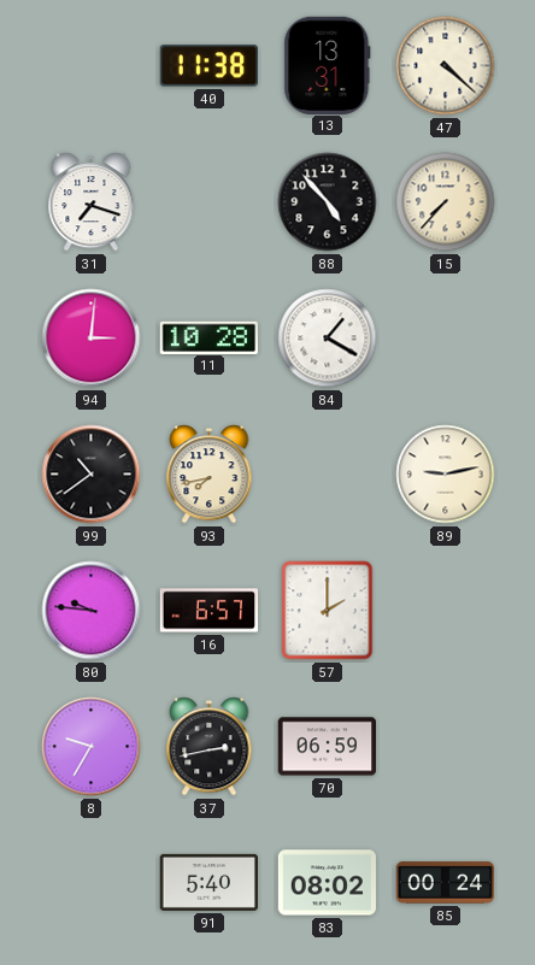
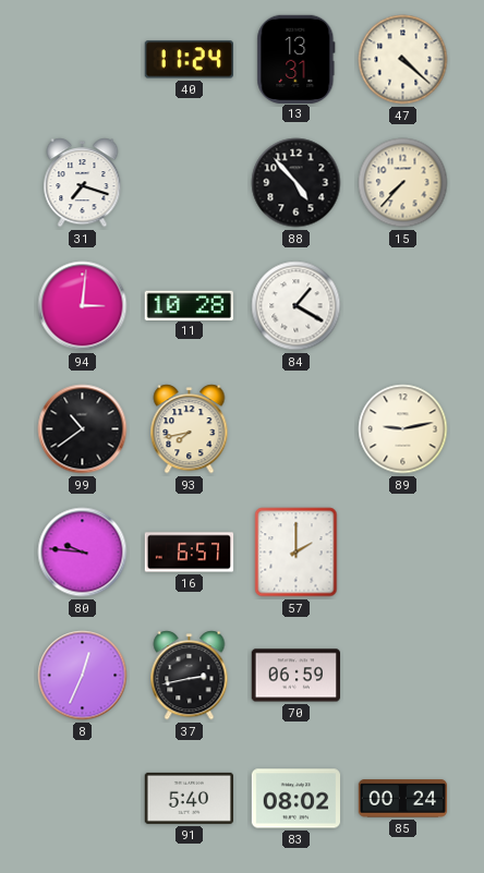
40: 11:38 -> 11:24
8: 9:35 -> 12:34
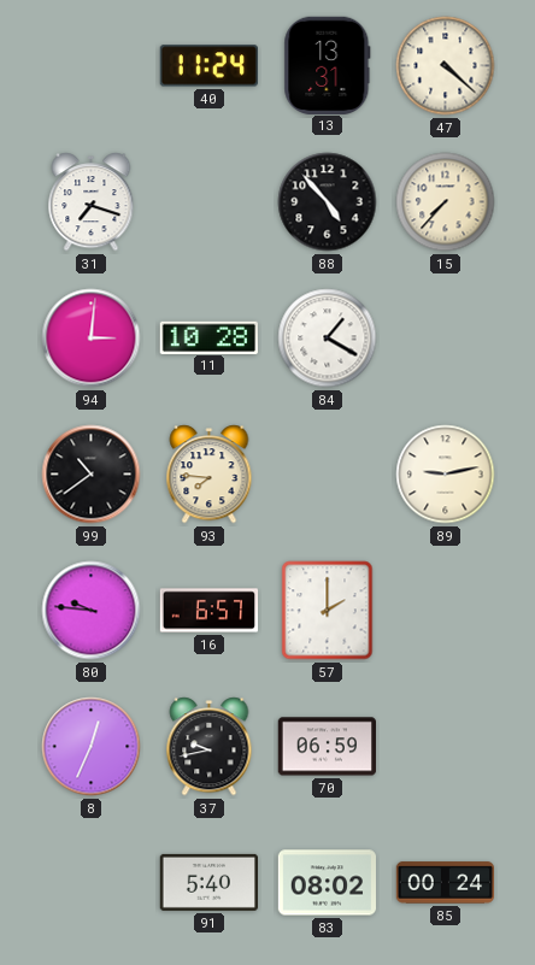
93: 7:43 -> 7:46
37: 2:43 -> 9:43
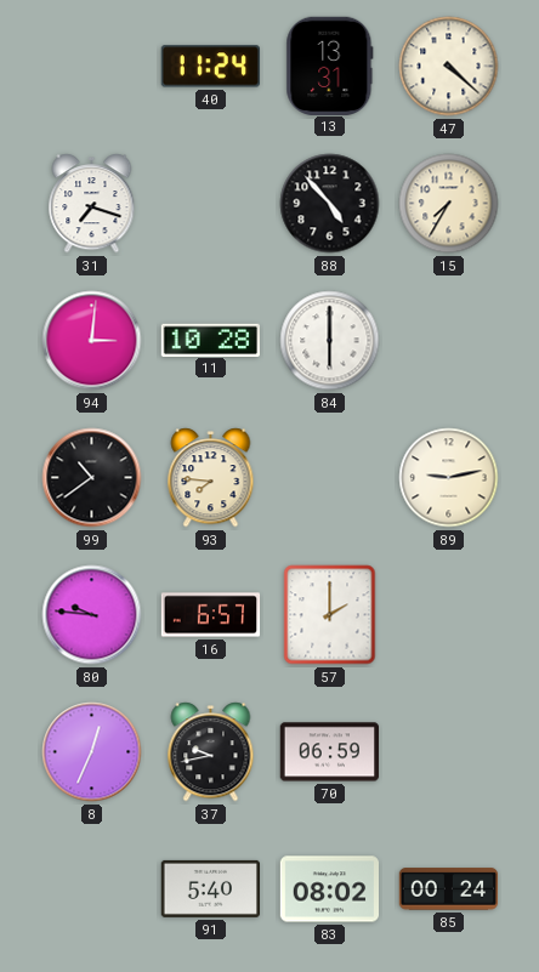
15: 7:37 -> 7:35
84: 1:20 -> 6:00
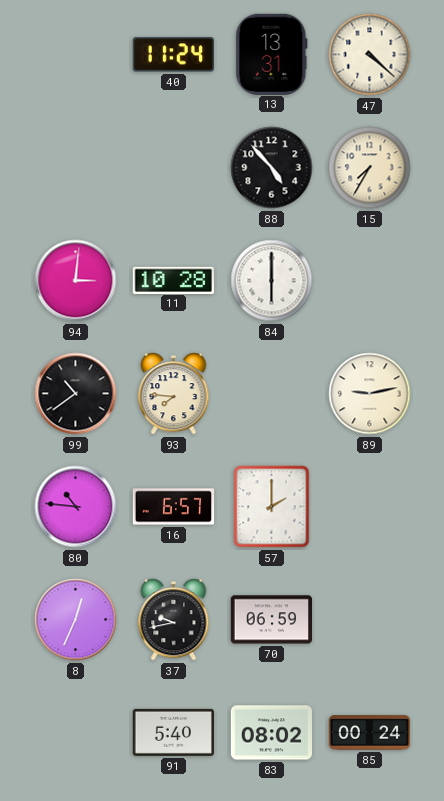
31: 7:18 -> none
80: 9:46 -> 10:46
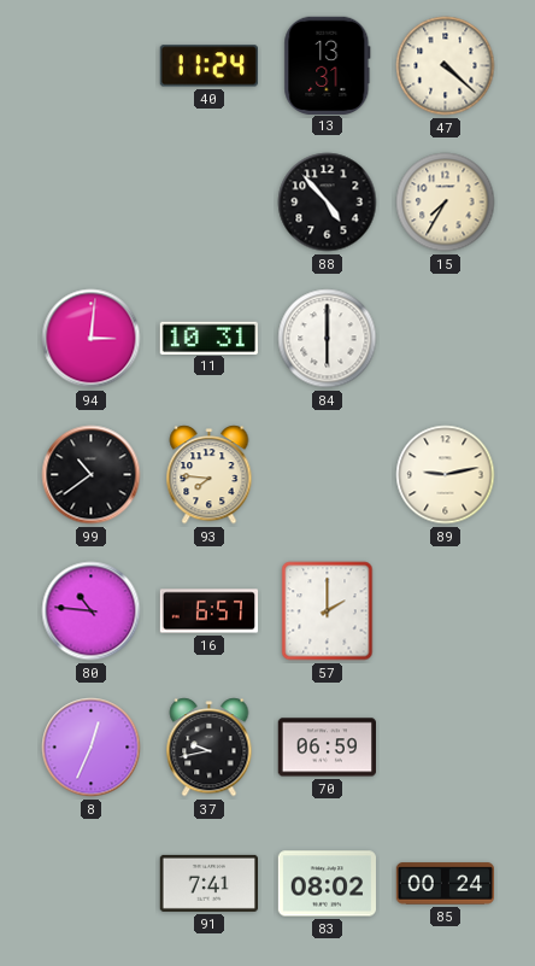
11: 10:28 -> 10:31
91: 5:40 -> 7:41
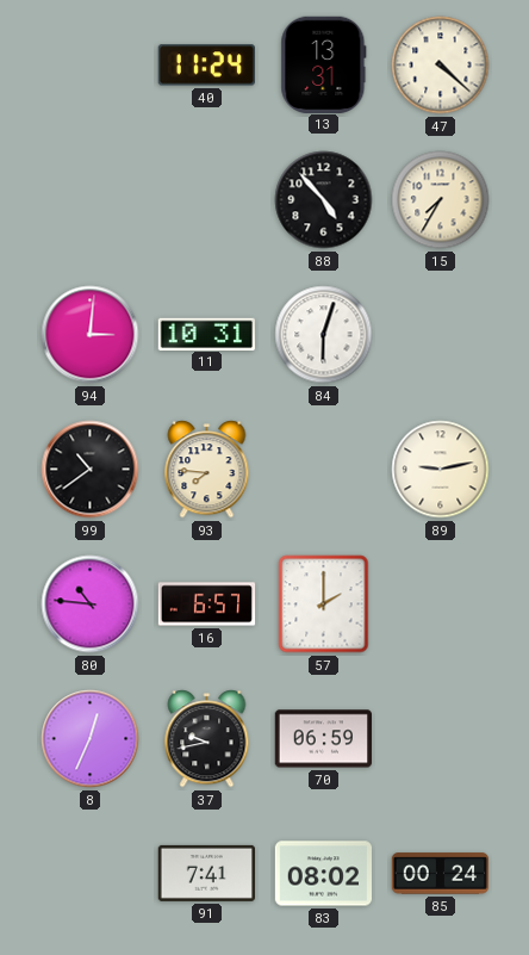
84: 6:00 -> 6:03
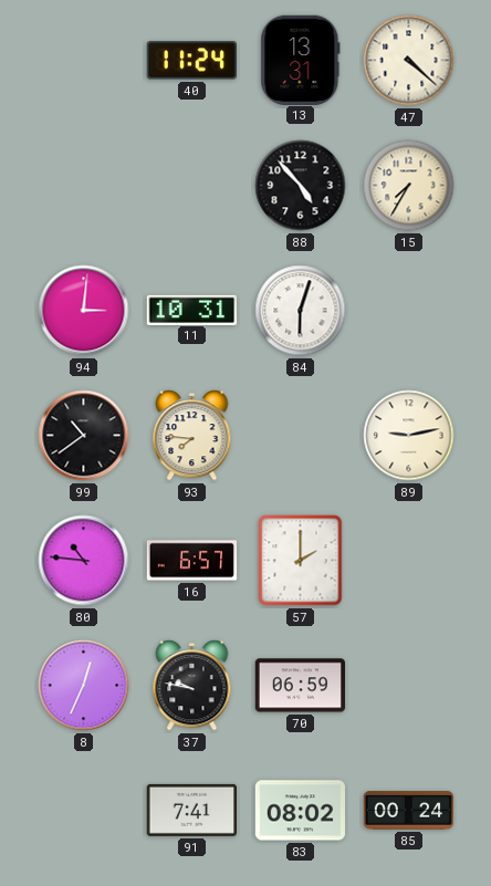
37: 9:43 -> 9:47
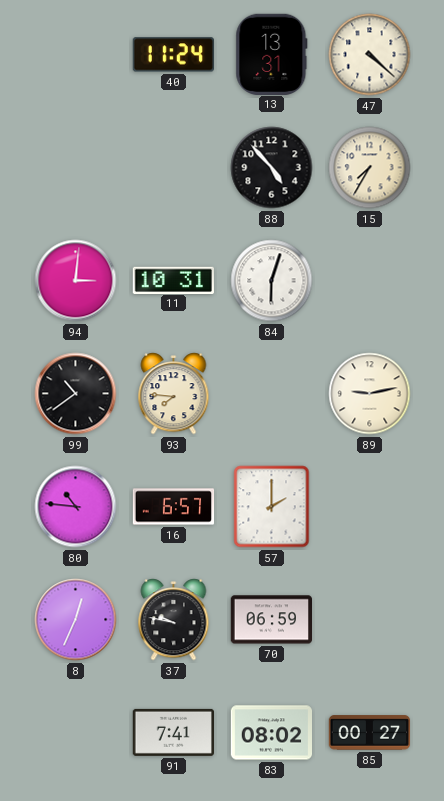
85: 00:24 -> 00:27
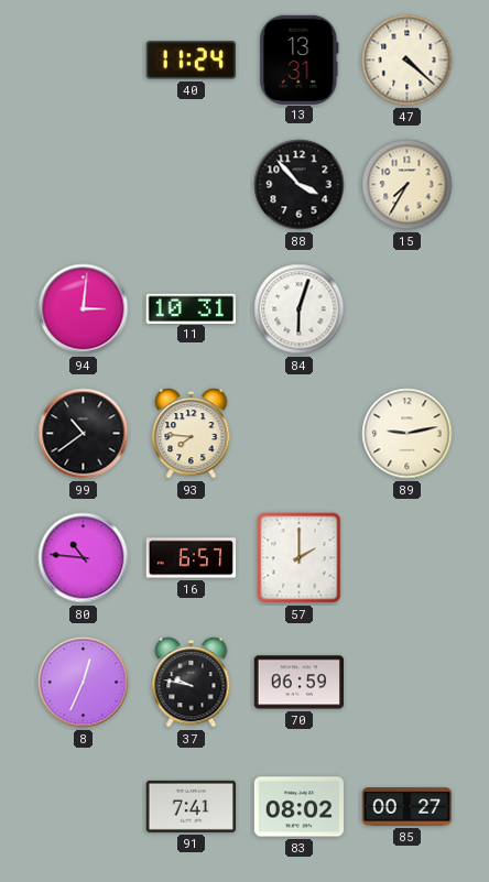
88: 4:53 -> 3:53
